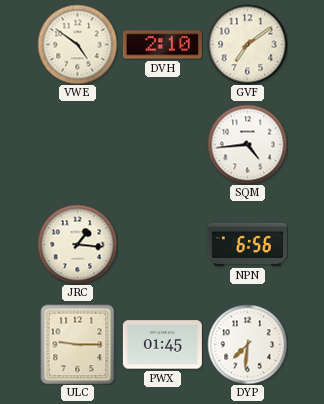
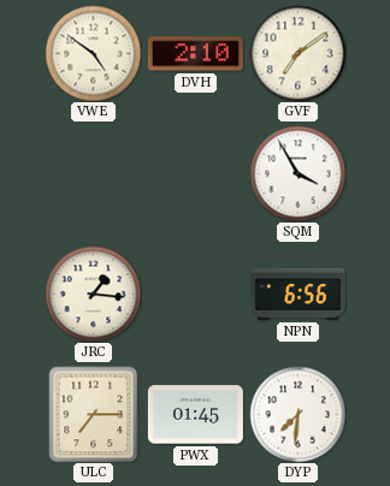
SQM: 4:44 -> 3:55
ULC: 9:15 -> 7:15
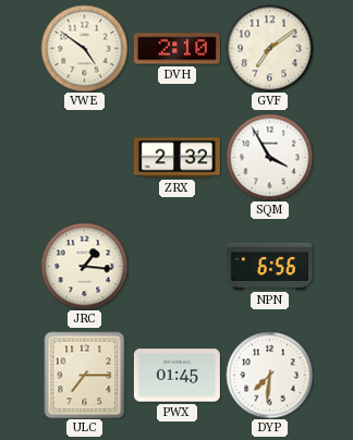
ZRX: none -> 2:32
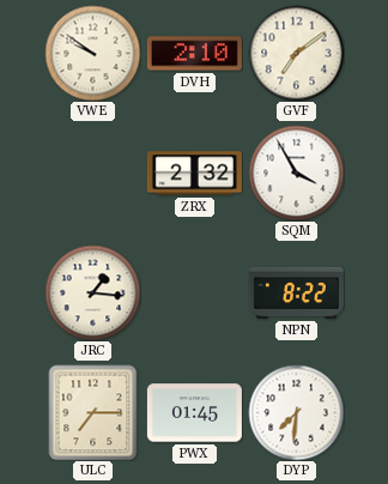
VWE: 4:51 -> 9:51
NPN: 6:56 -> 8:22
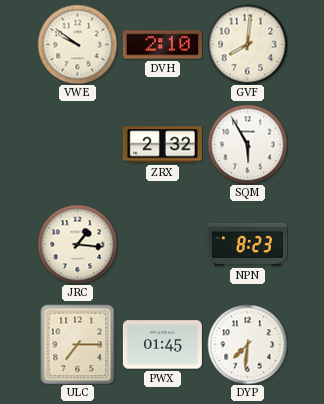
GVF: 7:09 -> 8:01
SQM: 3:55 -> 5:55
NPN: 8:22 -> 8:23
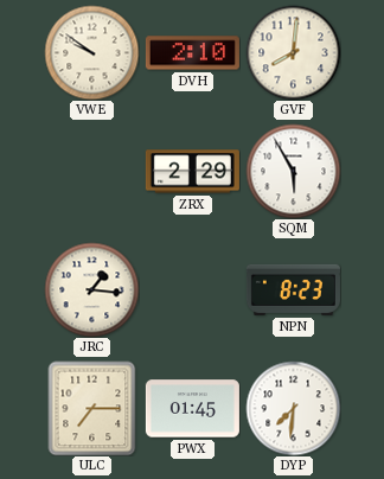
ZRX: 2:32 -> 2:29
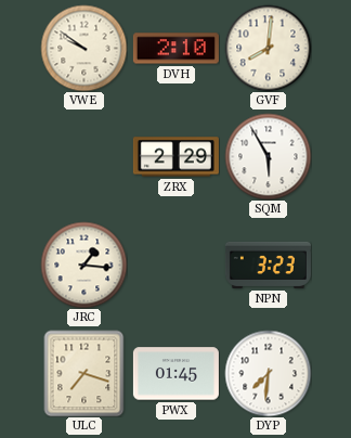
NPN: 8:23 -> 3:23
ULC: 7:15 -> 7:18
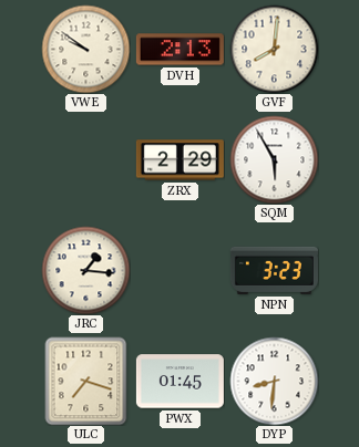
DVH: 2:10 -> 2:13
DYP: 7:31 -> 8:31
